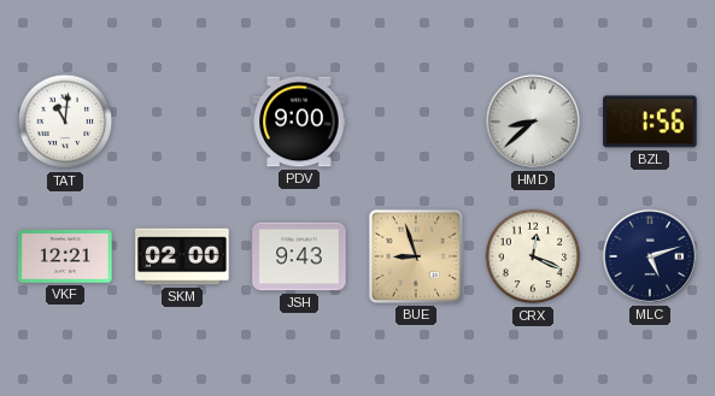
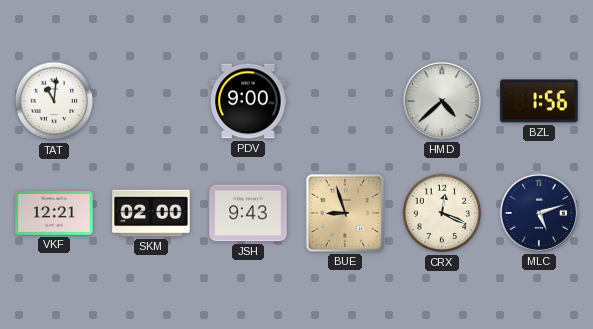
HMD: 8:38 -> 4:38
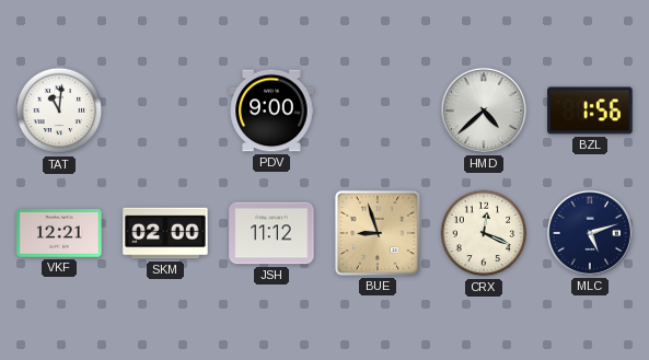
JSH: 9:43 -> 11:12
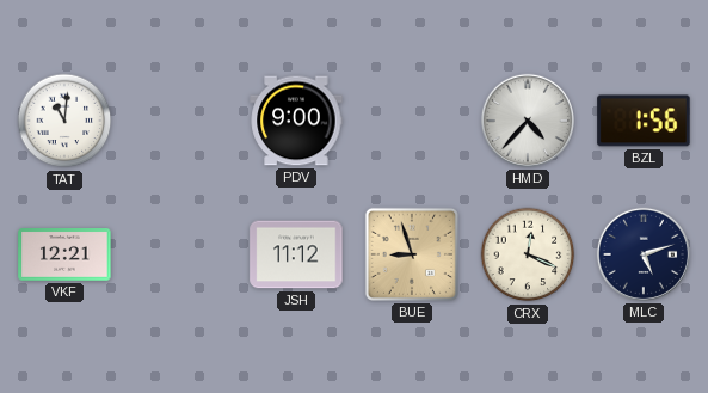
HMD: 4:38 -> 4:37
SKM: 02:00 -> none
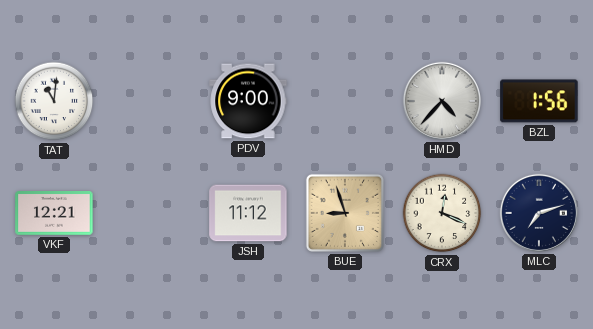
MLC: 5:12 -> 7:12
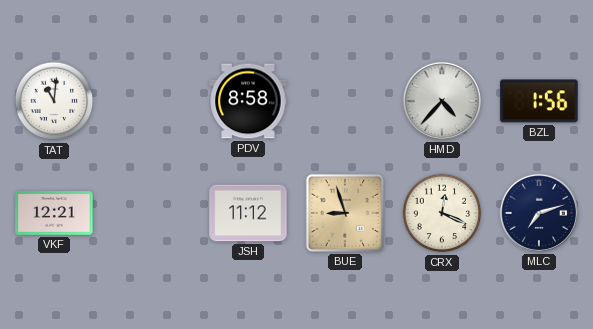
PDV: 9:00 -> 8:58
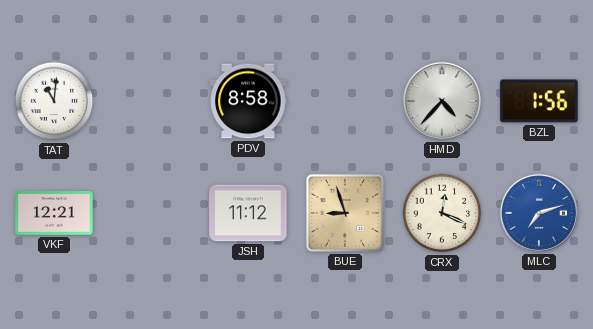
MLC dial: navy -> blue
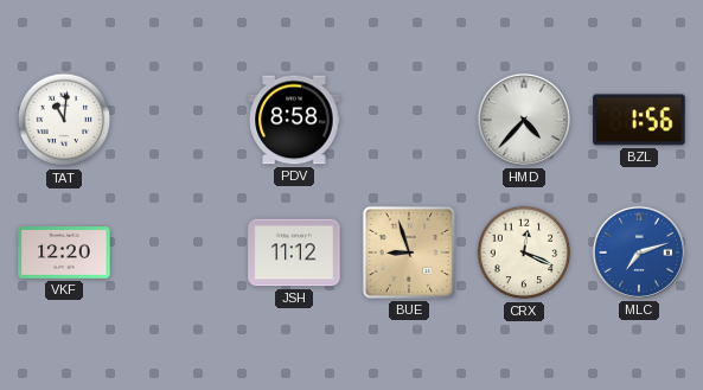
VKF: 12:21 -> 12:20
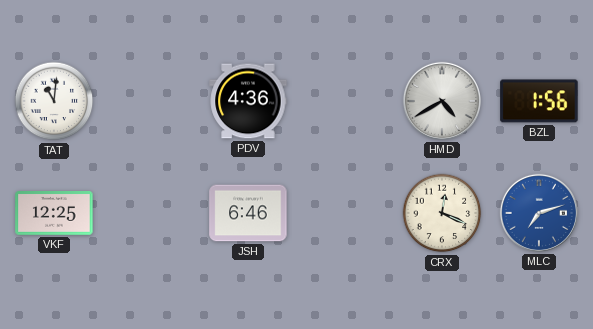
PDV: 8:58 -> 4:36
HMD: 4:37 -> 4:40
VKF: 12:20 -> 12:25
JSH: 11:12 -> 6:46
BUE: 8:57 -> none
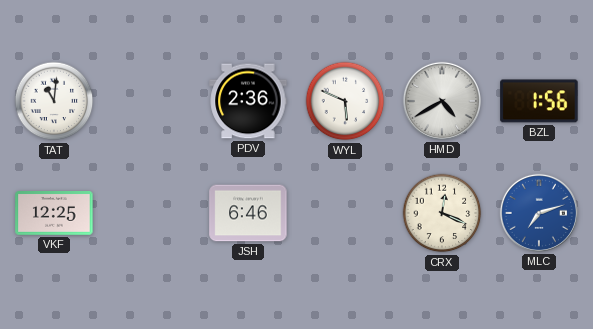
PDV: 4:36 -> 2:36
WYL: none -> 5:49
